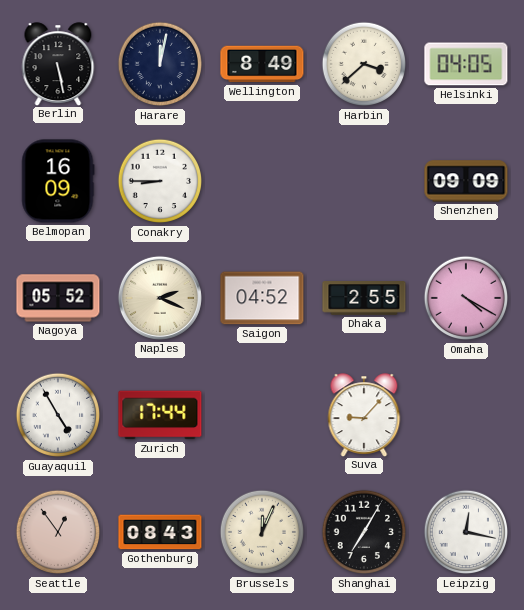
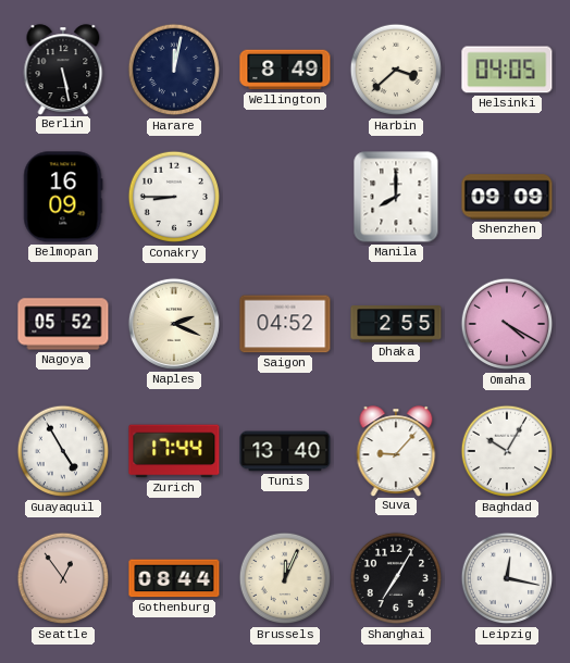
Manila: none -> 8:00
Tunis: none -> 13:40
Baghdad: none -> 10:05
Gothenburg: 08:43 -> 08:44
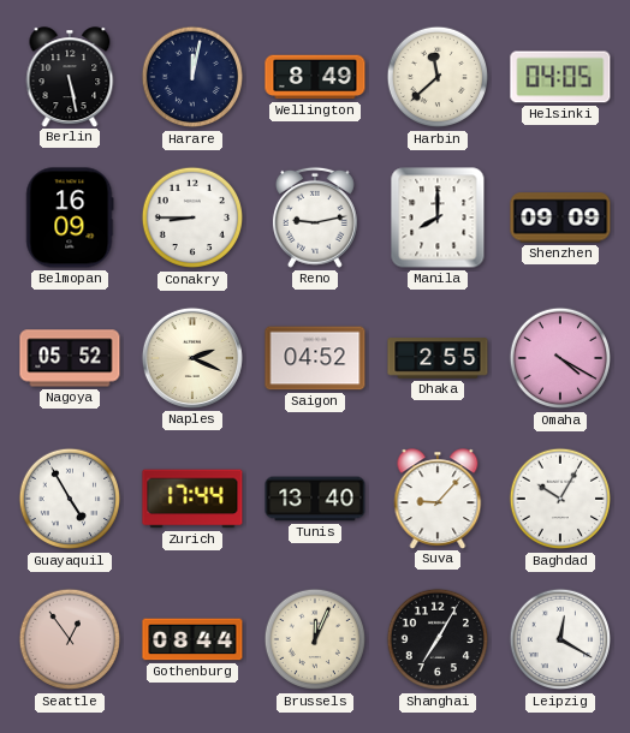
Harbin: 3:38 -> 11:38
Reno: none -> 9:13
Leipzig: 12:17 -> 12:20
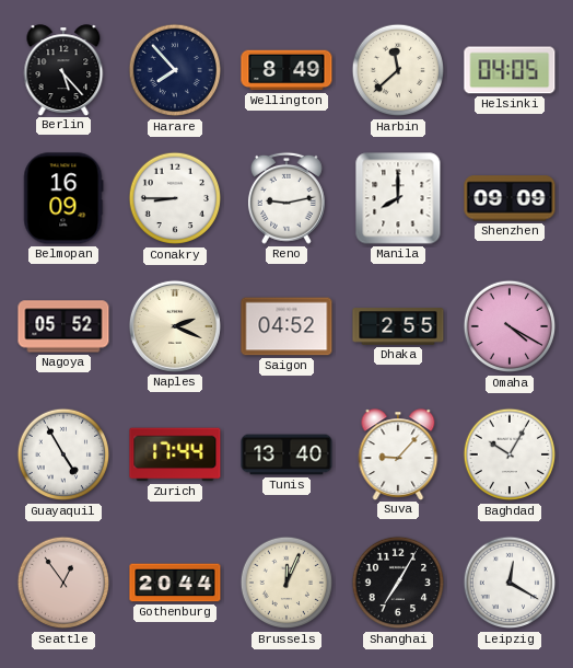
Berlin: 5:28 -> 5:23
Harare: 12:02 -> 7:53
Gothenburg: 08:44 -> 20:44
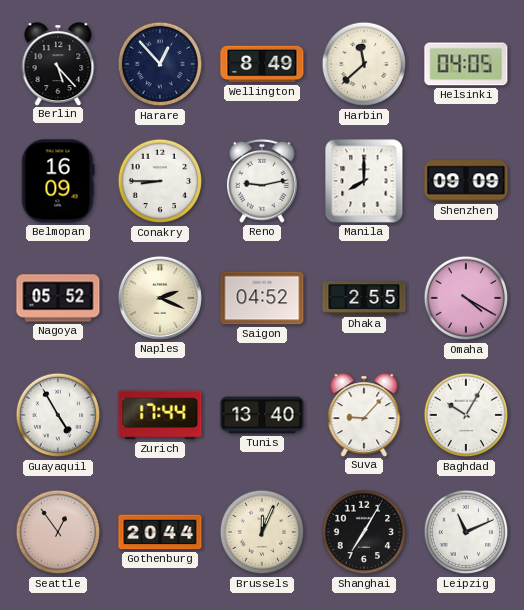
Harare: 7:53 -> 12:53
Leipzig: 12:20 -> 11:11
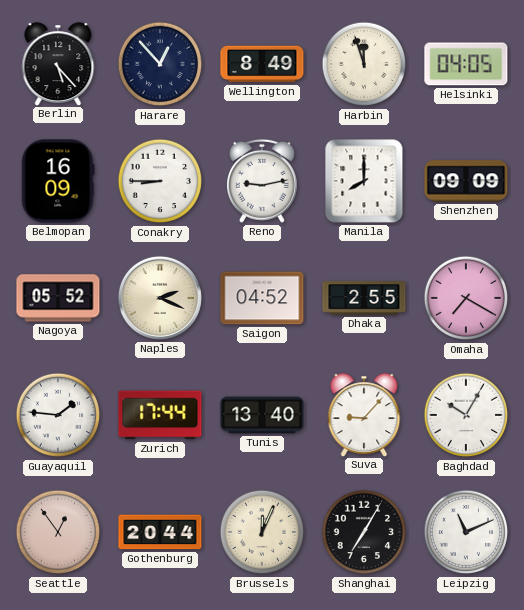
Harbin: 11:38 -> 11:57
Omaha: 4:20 -> 7:20
Guayaquil: 4:55 -> 1:46
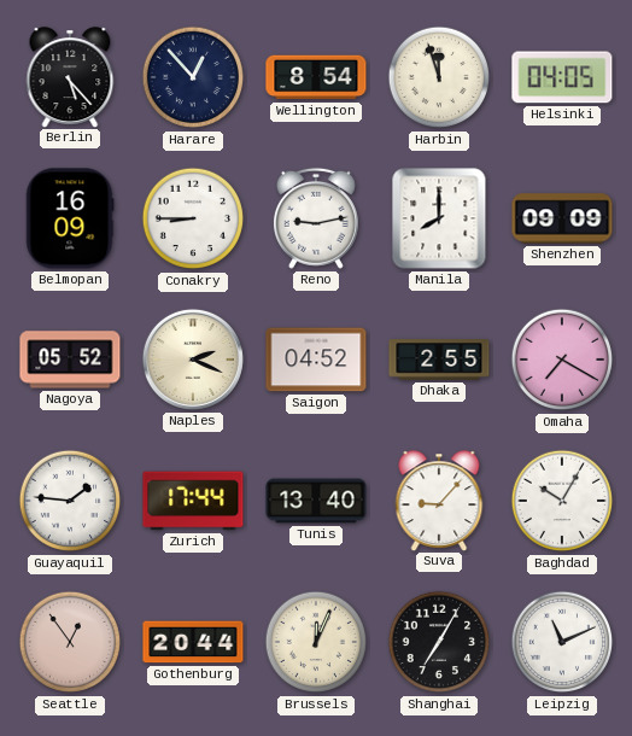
Wellington: 8:49 -> 8:54
